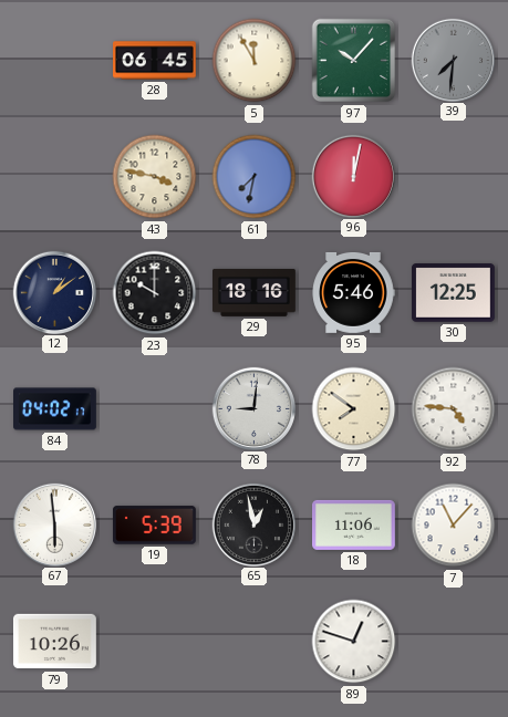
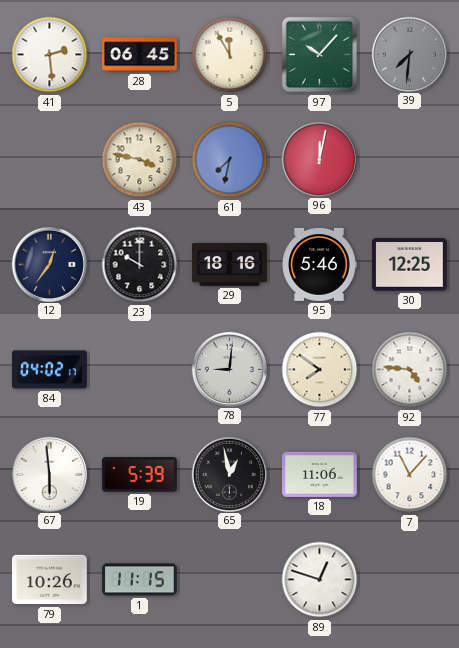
41: none -> 2:29
12: 1:09 -> 12:36
1: none -> 11:15
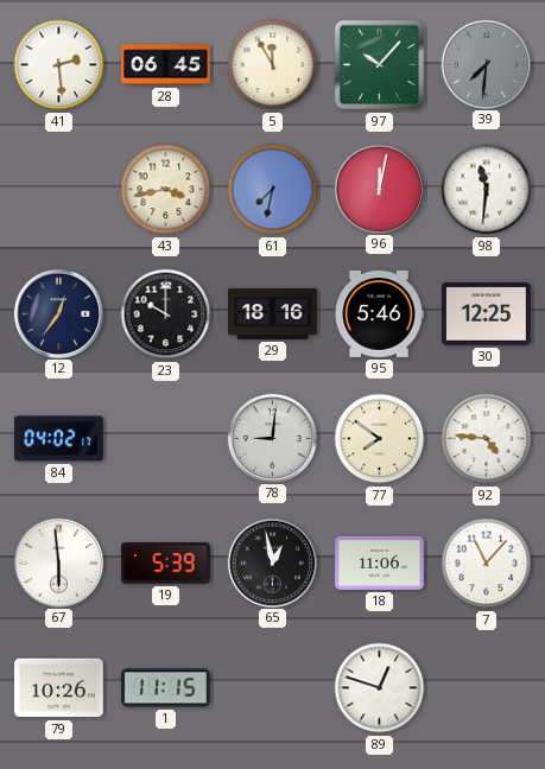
43: 3:47 -> 3:43
98: none -> 11:31
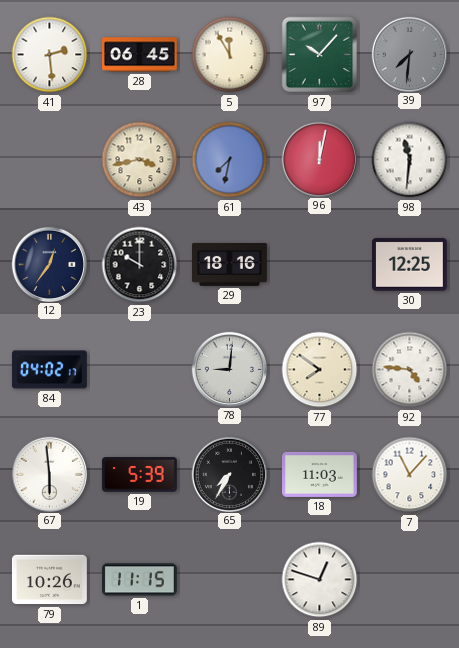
95: 5:46 -> none
65: 12:58 -> 7:35
18: 11:06 -> 11:03
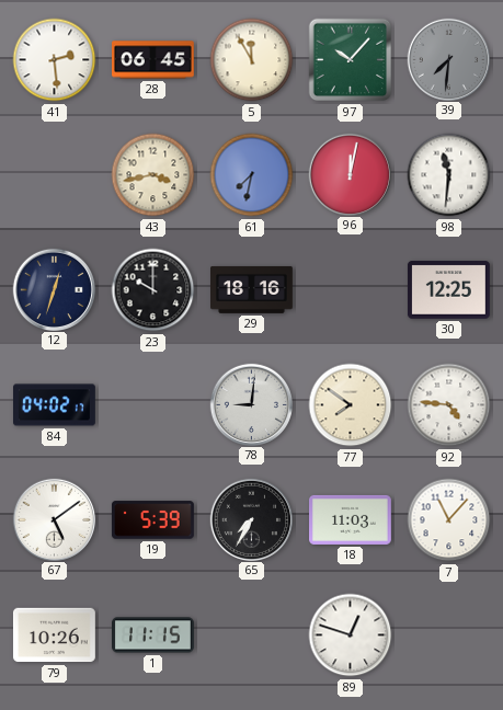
12: 12:36 -> 12:33
67: 5:59 -> 5:09
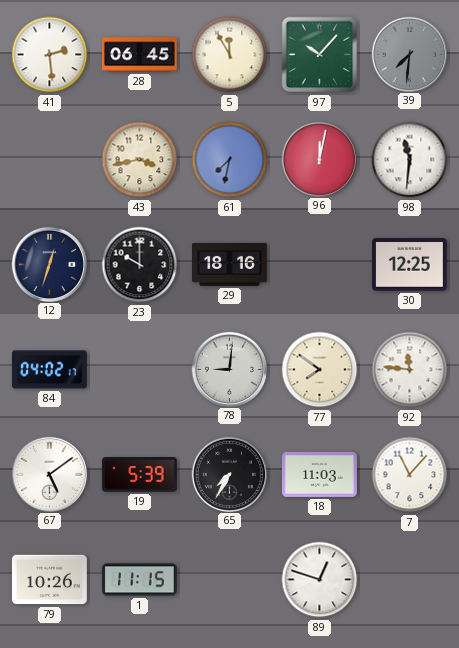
92: 4:46 -> 11:46
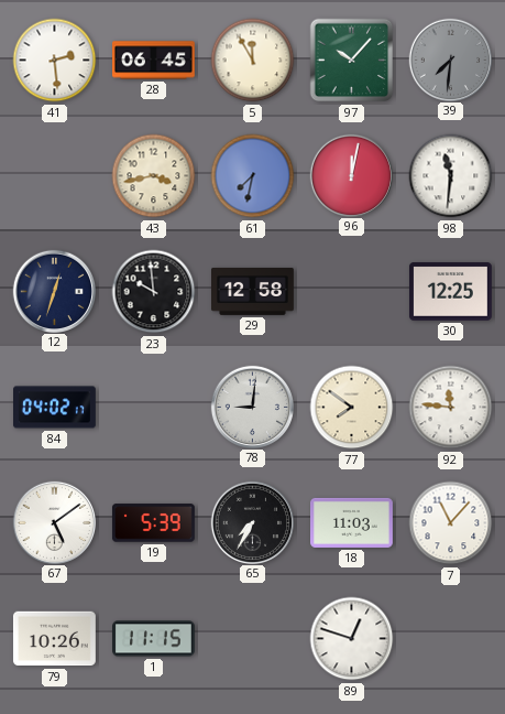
23: 10:00 -> 9:59
29: 18:16 -> 12:58
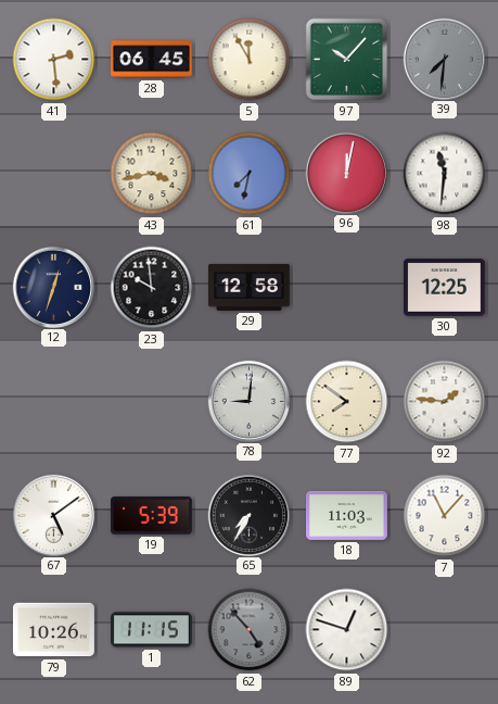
84: 04:02 -> none
92: 11:46 -> 1:46
62: none -> 4:53
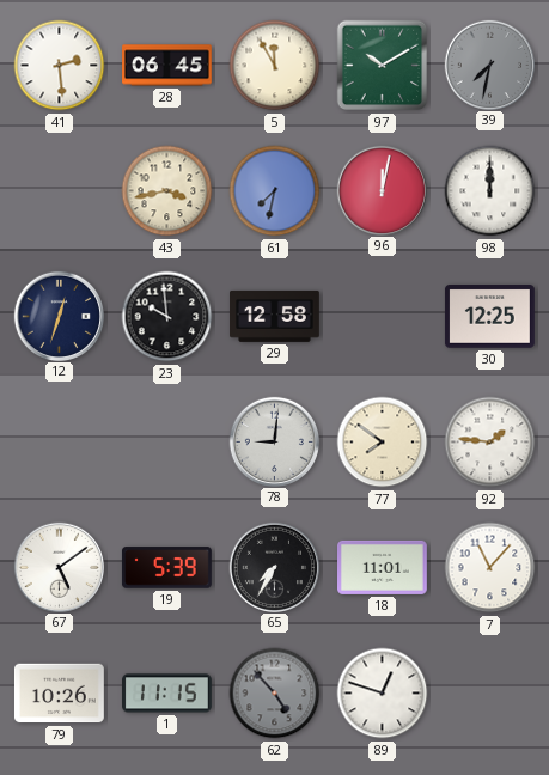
97: 10:07 -> 10:10
39: 7:31 -> 7:32
98: 11:31 -> 12:00
18: 11:03 -> 11:01
